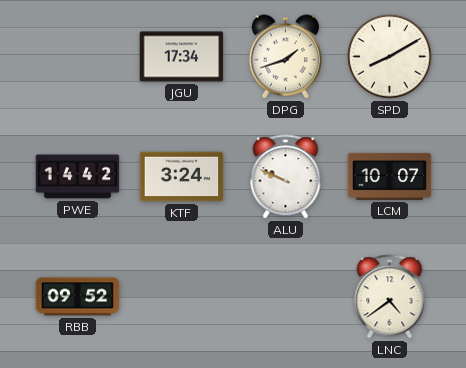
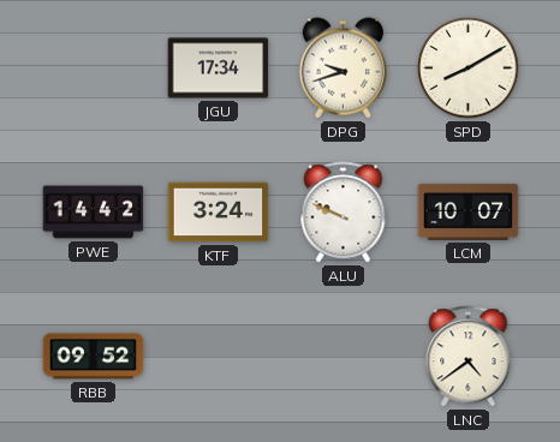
DPG: 1:42 -> 9:42
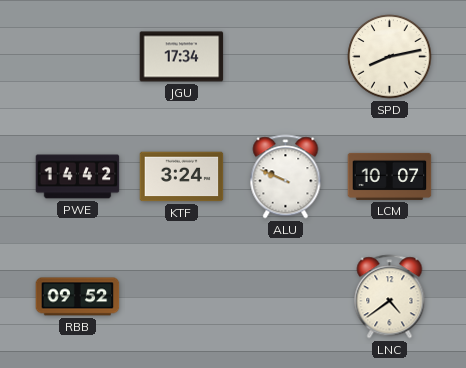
DPG: 9:42 -> none
SPD: 8:10 -> 8:13
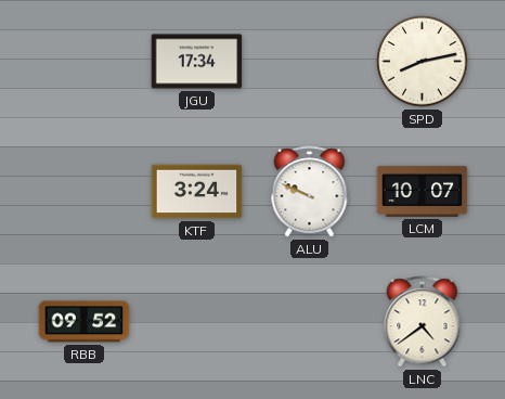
PWE: 14:42 -> none
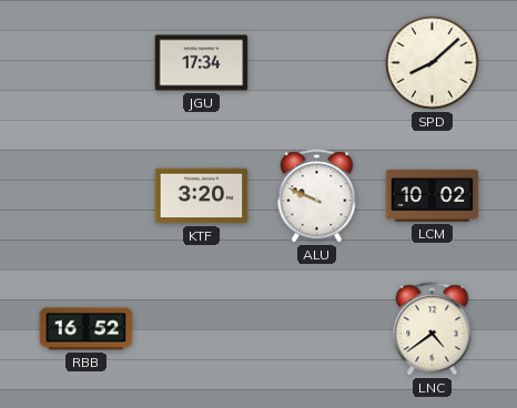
SPD: 8:13 -> 8:08
KTF: 3:24 -> 3:20
LCM: 10:07 -> 10:02
RBB: 09:52 -> 16:52
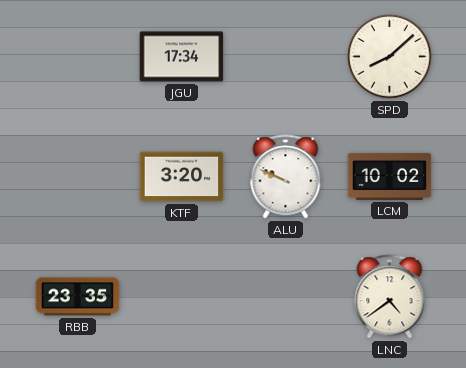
RBB: 16:52 -> 23:35
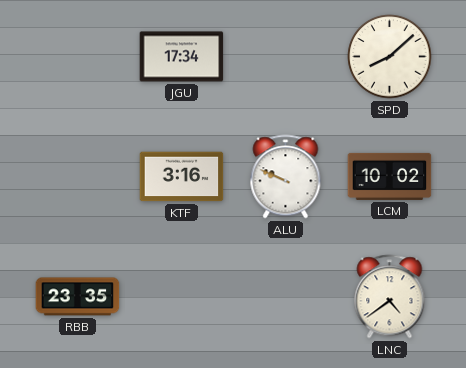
KTF: 3:20 -> 3:16
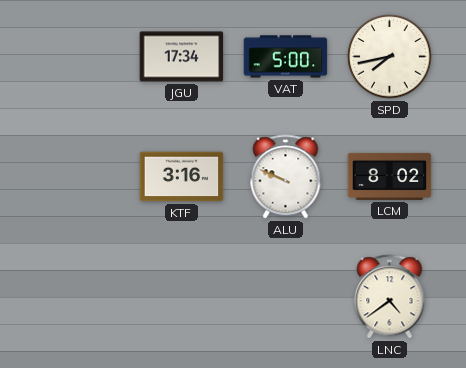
VAT: none -> 5:00
SPD: 8:08 -> 7:43
LCM: 10:02 -> 8:02
RBB: 23:35 -> none
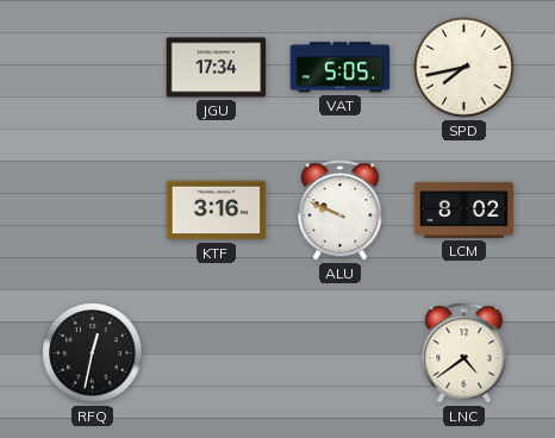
VAT: 5:00 -> 5:05
RFQ: none -> 12:32
